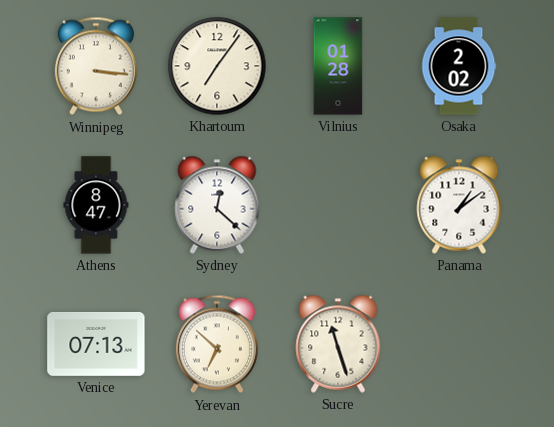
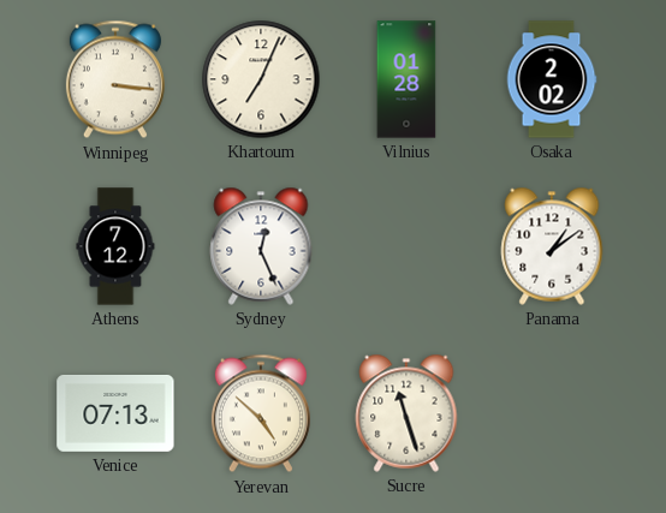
Khartoum: 7:06 -> 7:04
Athens: 8:47 -> 7:12
Sydney: 12:22 -> 12:26
Yerevan: 6:52 -> 4:52
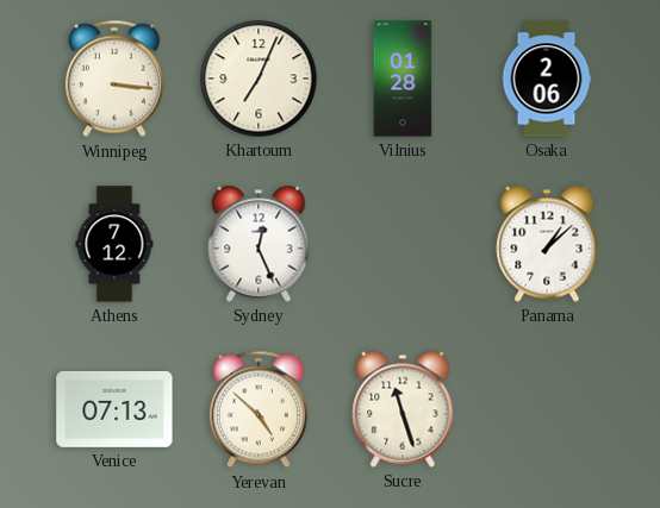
Osaka: 2:02 -> 2:06
Panama: 1:09 -> 1:08
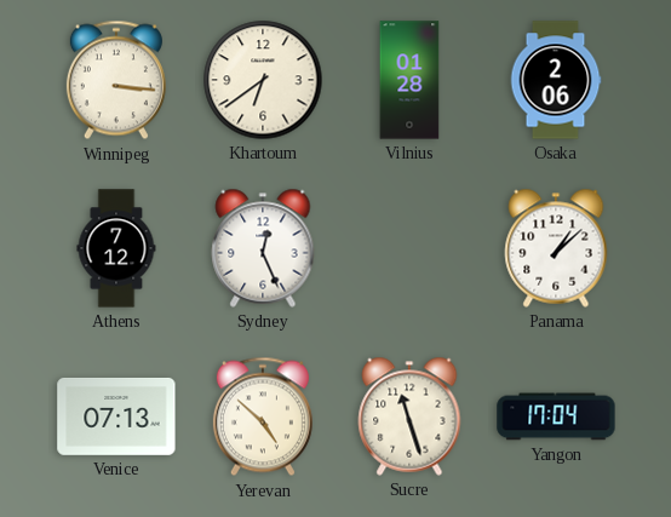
Khartoum: 7:04 -> 6:39
Yangon: none -> 17:04
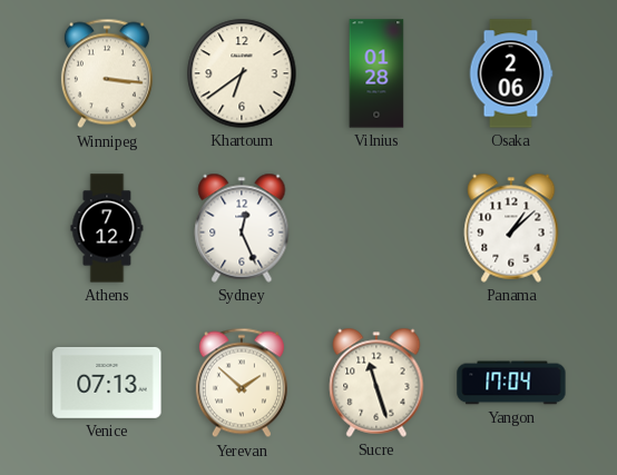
Yerevan: 4:52 -> 1:52
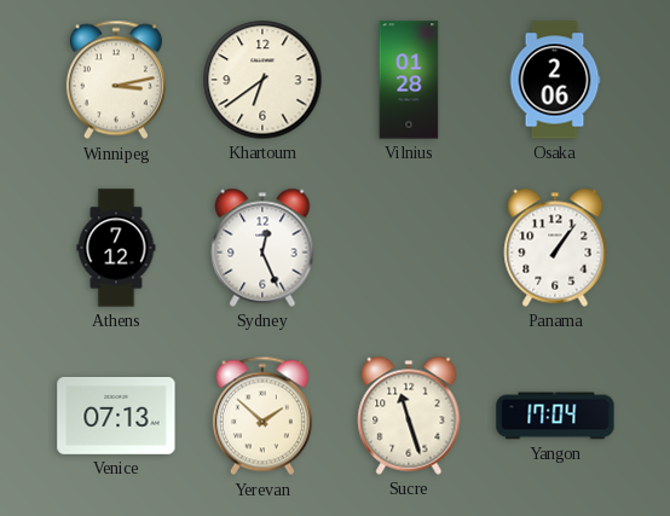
Winnipeg: 3:16 -> 3:13
Panama: 1:08 -> 1:06
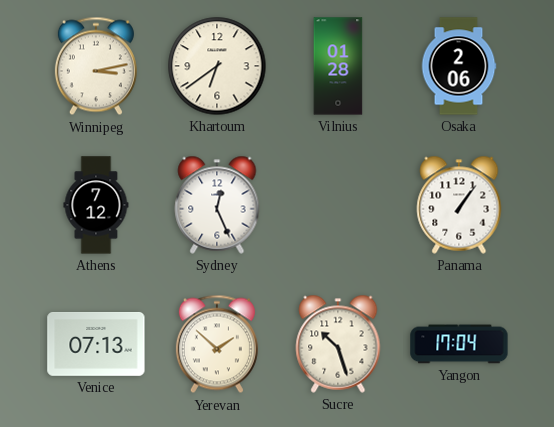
Sucre: 11:27 -> 10:27
